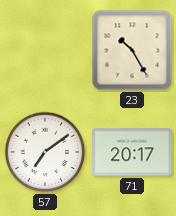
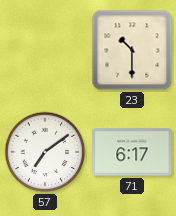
23: 10:25 -> 10:30
71: 20:17 -> 6:17
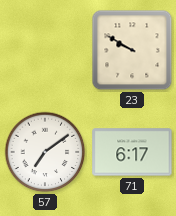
23: 10:30 -> 9:50
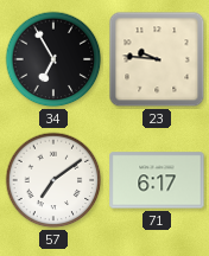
34: none -> 6:55
23: 9:50 -> 9:46
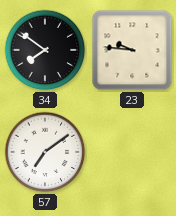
34: 6:55 -> 7:51
71: 6:17 -> none
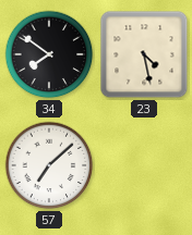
23: 9:46 -> 4:28
57: 7:09 -> 7:08
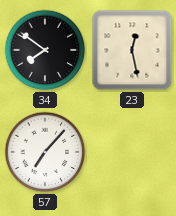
23: 4:28 -> 12:28
57: 7:08 -> 7:07
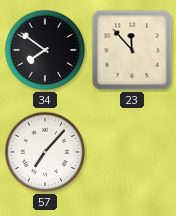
23: 12:28 -> 11:53
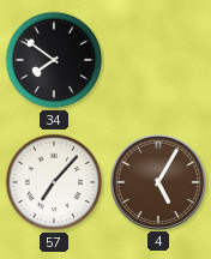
23: 11:53 -> none
4: none -> 5:05
